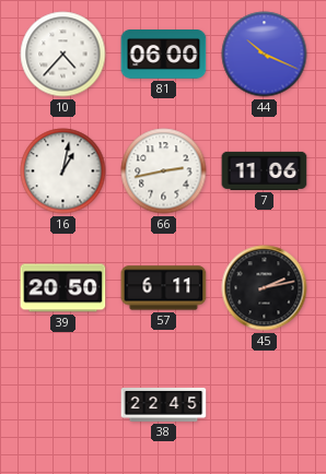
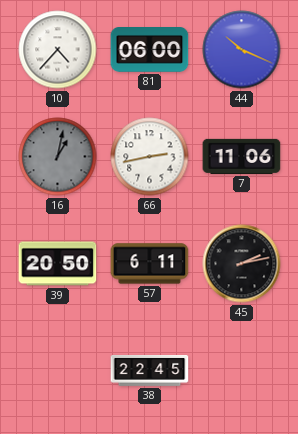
16 dial: white -> grey
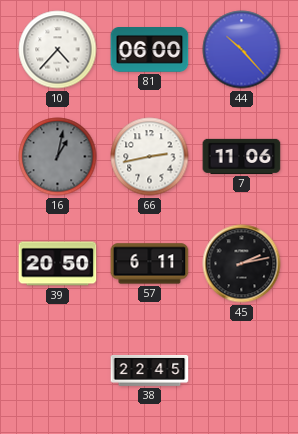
44: 10:19 -> 10:23
